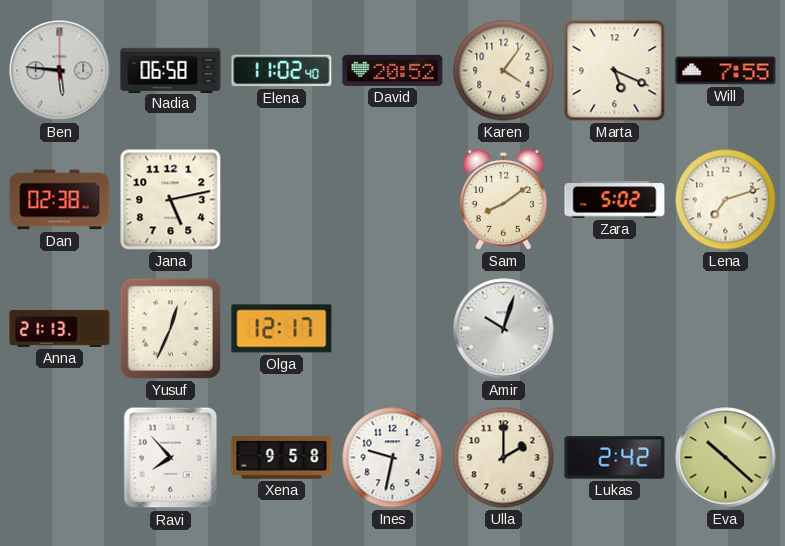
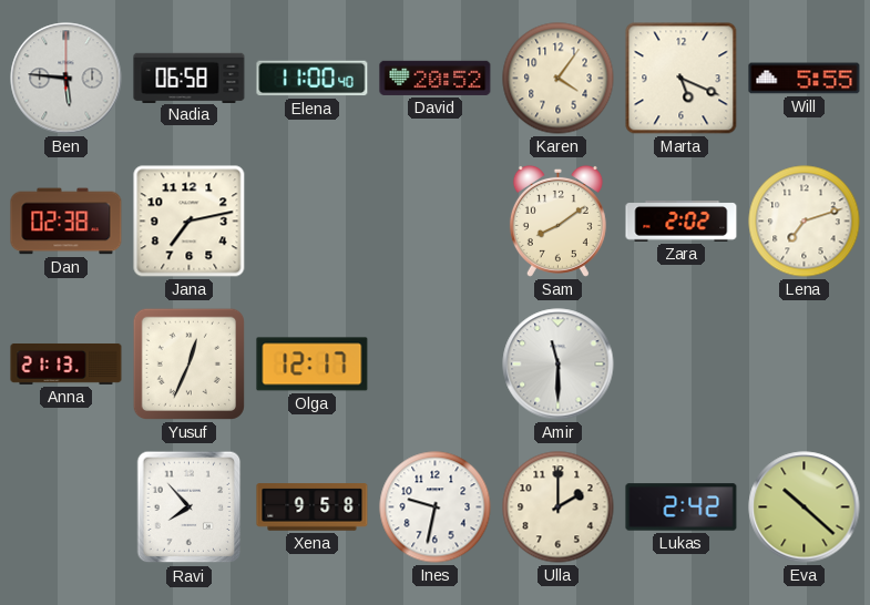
Elena: 11:02 -> 11:00
Will: 7:55 -> 5:55
Jana: 5:13 -> 7:13
Zara: 5:02 -> 2:02
Amir: 10:03 -> 11:30
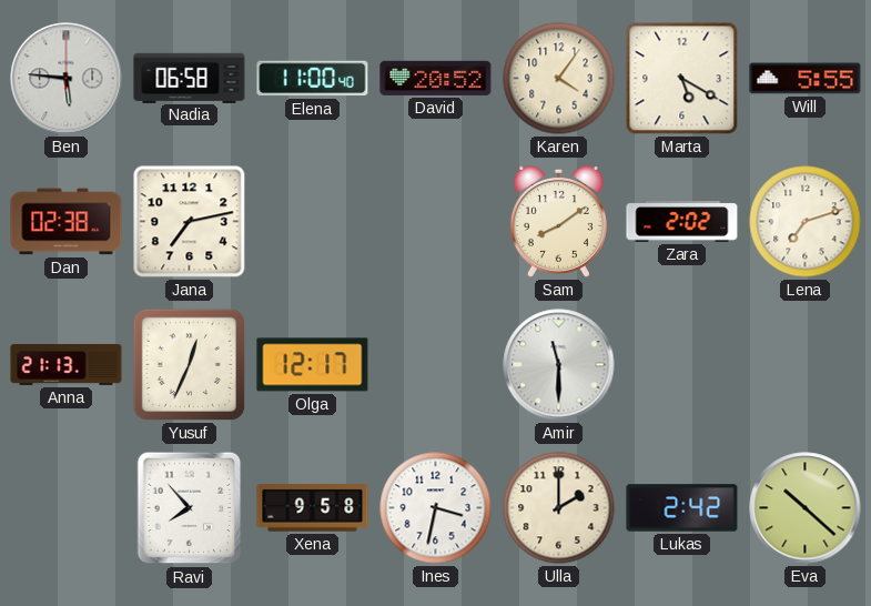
Marta: 5:19 -> 5:20
Ines: 9:32 -> 3:32
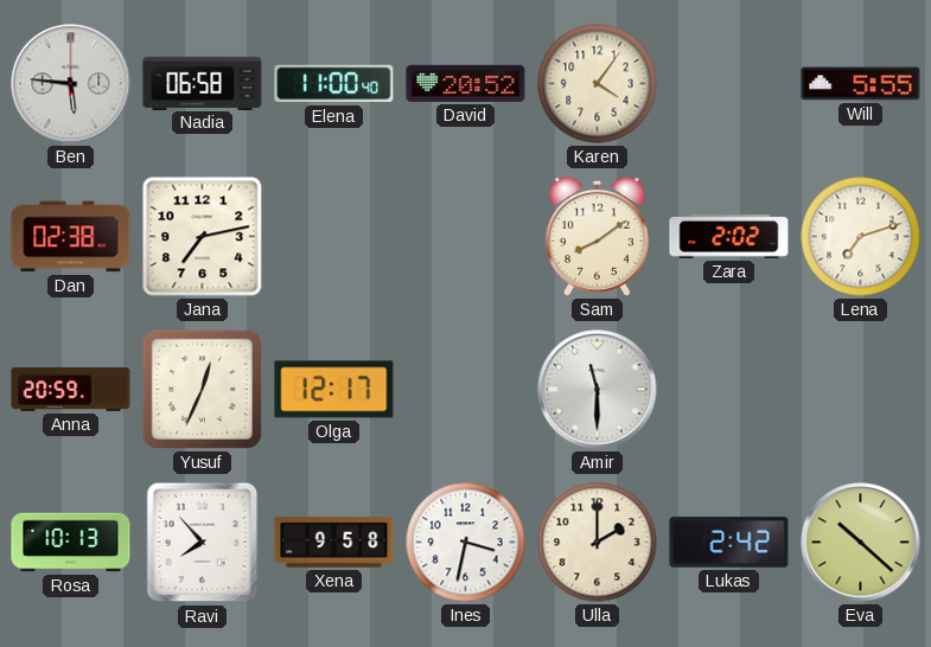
Marta: 5:20 -> none
Anna: 21:13 -> 20:59
Rosa: none -> 10:13
